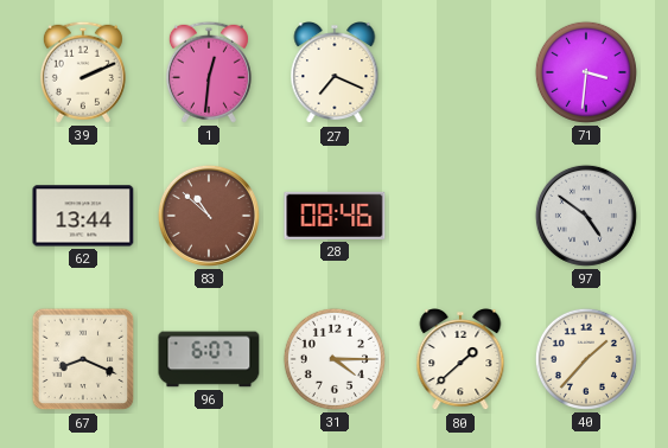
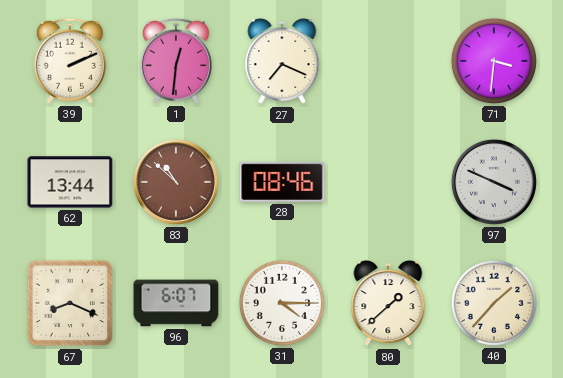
97: 4:51 -> 3:49
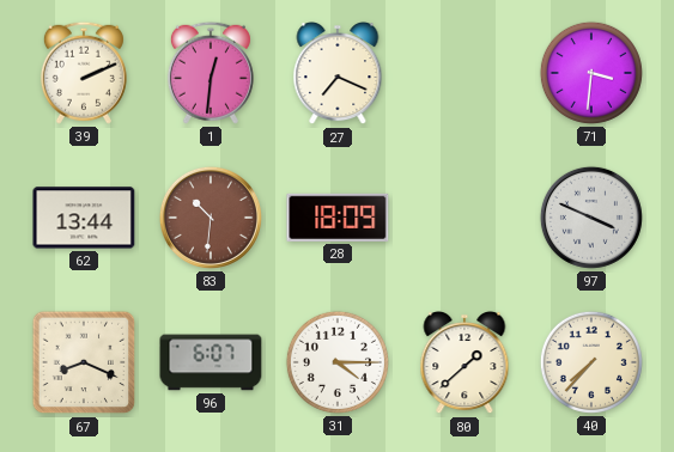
83: 10:52 -> 10:31
28: 08:46 -> 18:09
40: 1:37 -> 7:37
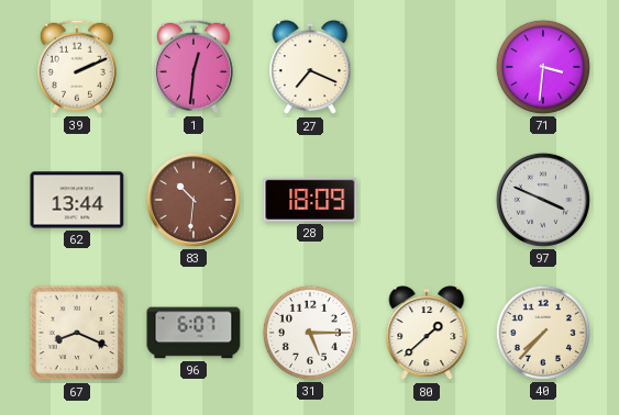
31: 4:15 -> 5:15
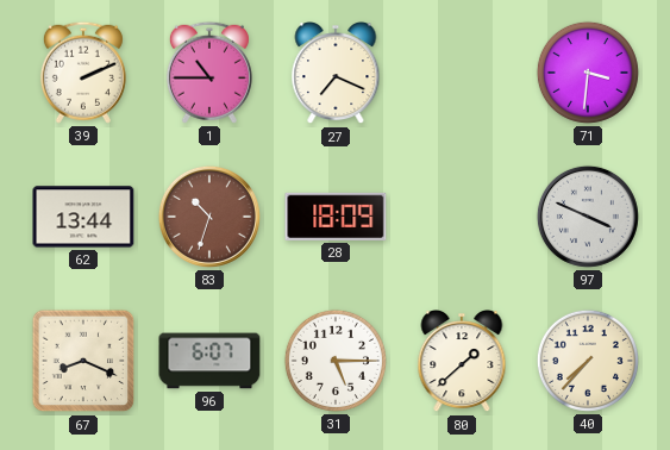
1: 12:31 -> 10:45
83: 10:31 -> 10:33
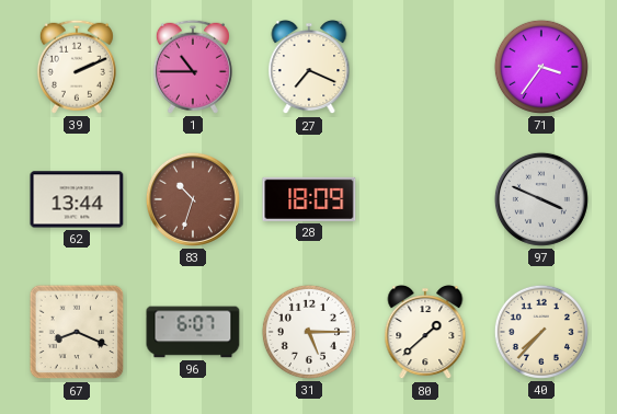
71: 3:31 -> 3:36
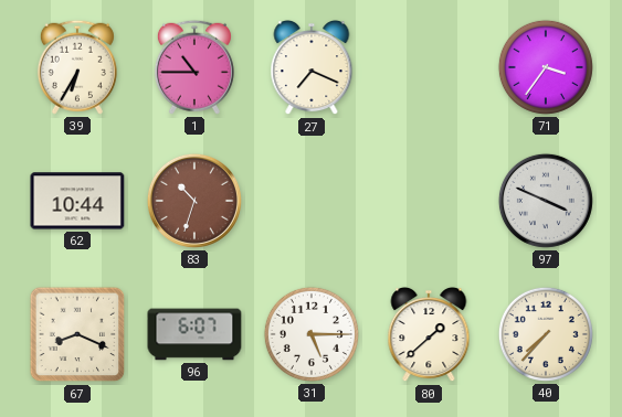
39: 2:11 -> 6:35
62: 13:44 -> 10:44
28: 18:09 -> none
